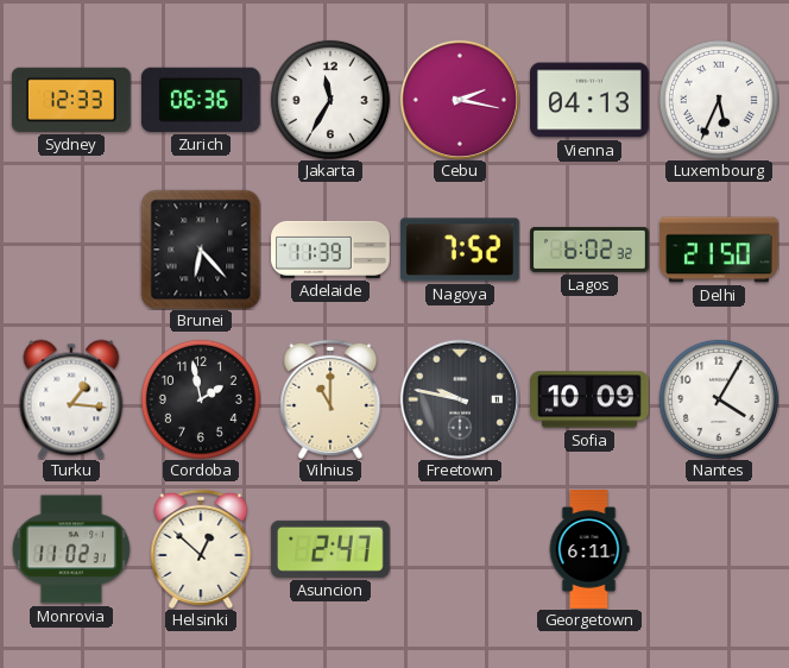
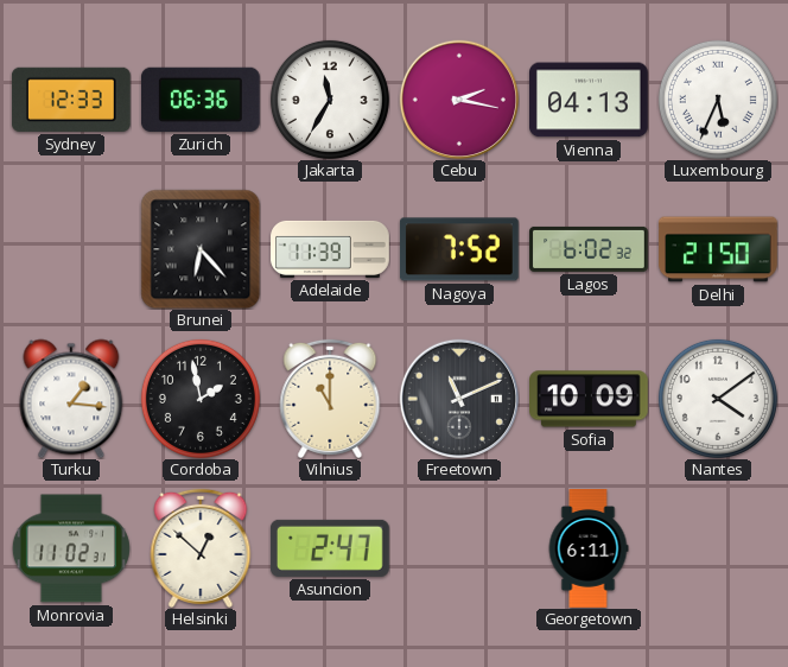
Freetown: 9:47 -> 11:11
Nantes: 4:05 -> 4:09
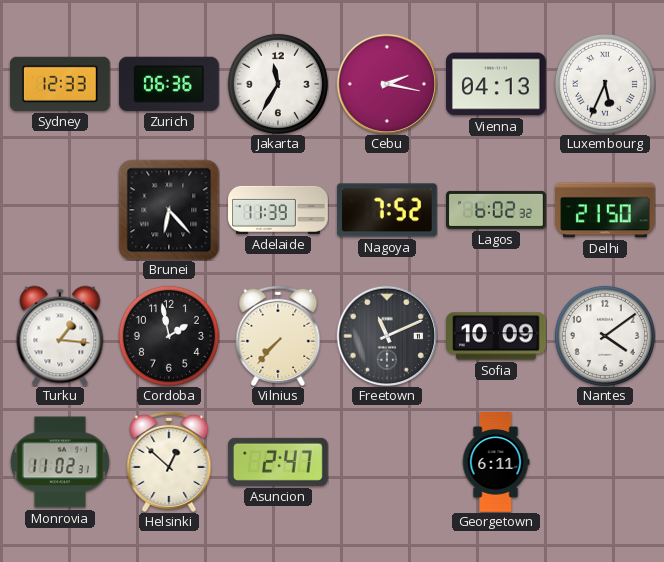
Vilnius: 11:00 -> 7:37
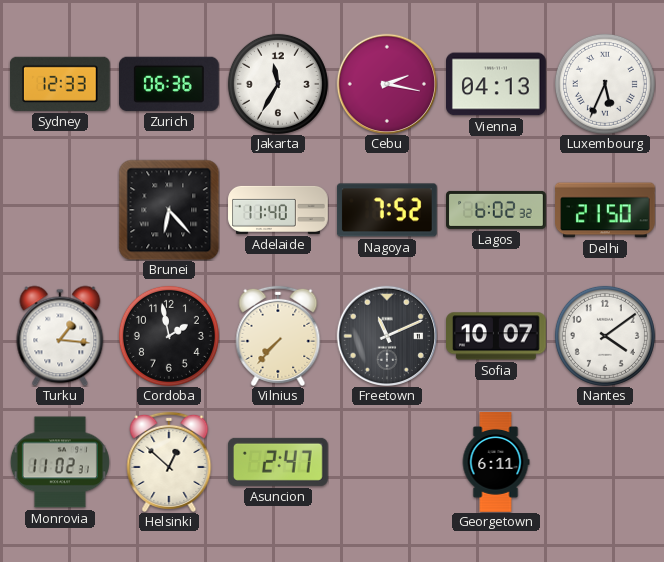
Adelaide: 11:39 -> 11:40
Sofia: 10:09 -> 10:07
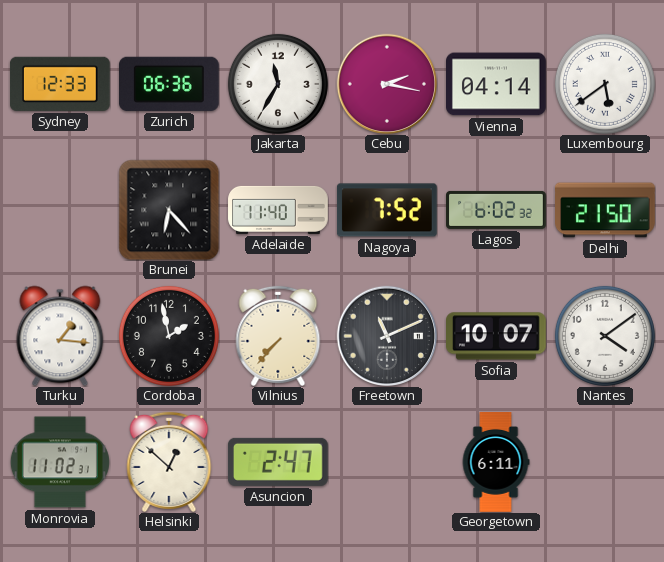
Vienna: 04:13 -> 04:14
Luxembourg: 5:34 -> 5:39
